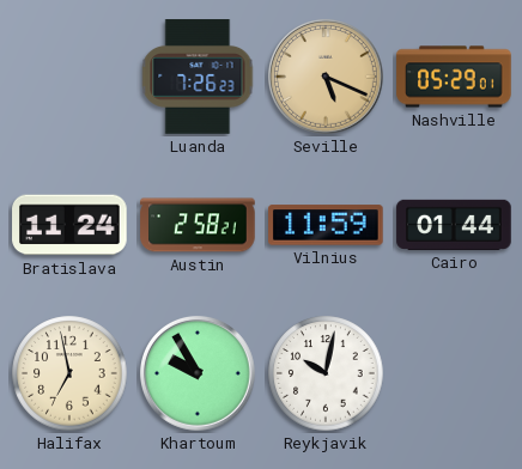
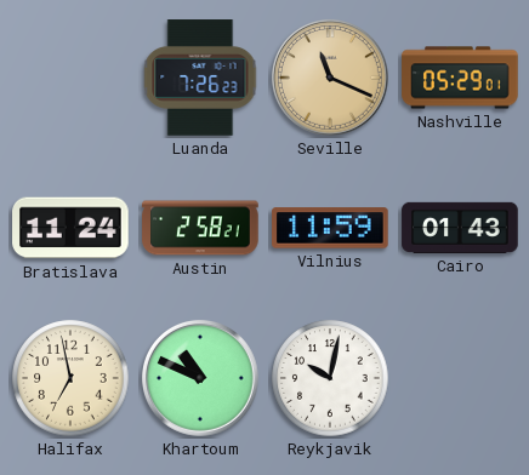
Seville: 5:19 -> 11:19
Cairo: 01:44 -> 01:43
Khartoum: 9:55 -> 10:49
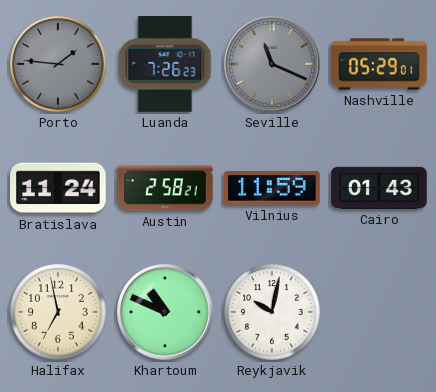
Porto: none -> 1:46
Seville dial: champagne -> grey
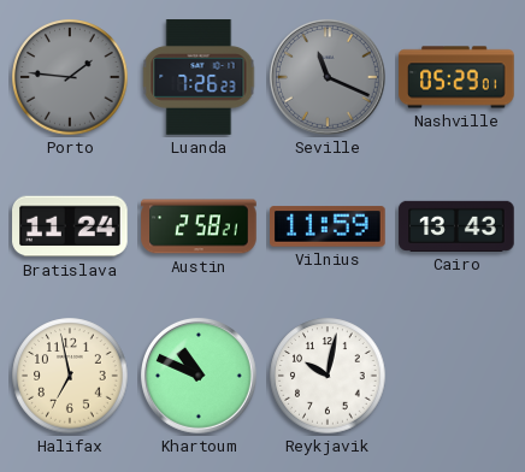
Cairo: 01:43 -> 13:43
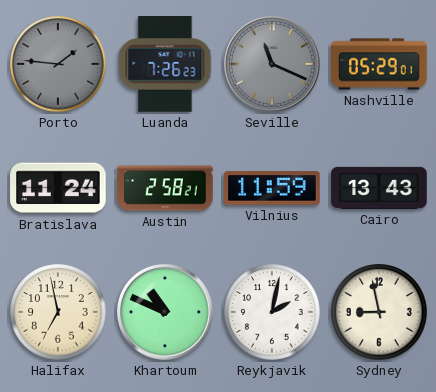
Reykjavik: 10:02 -> 2:02
Sydney: none -> 8:58
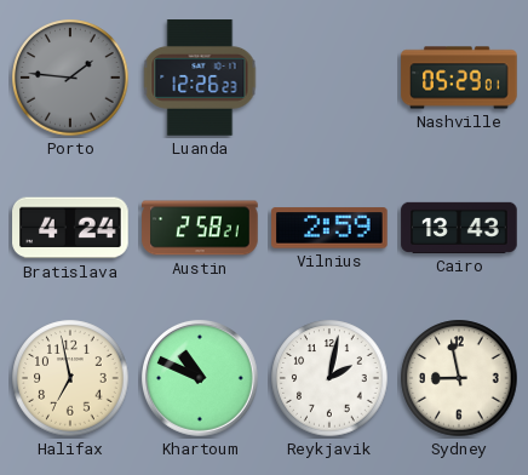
Luanda: 7:26 -> 12:26
Seville: 11:19 -> none
Bratislava: 11:24 -> 4:24
Vilnius: 11:59 -> 2:59
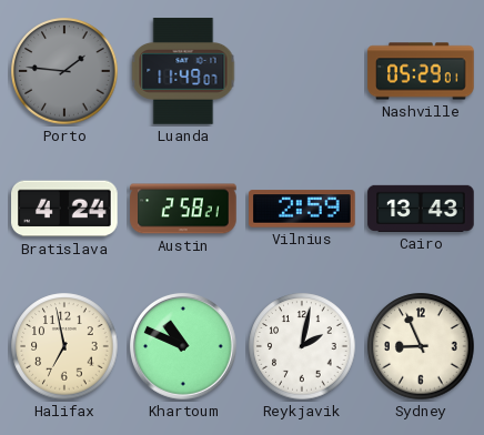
Luanda: 12:26 -> 11:49
Sydney: 8:58 -> 8:56
